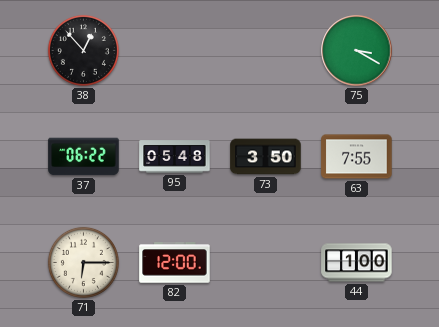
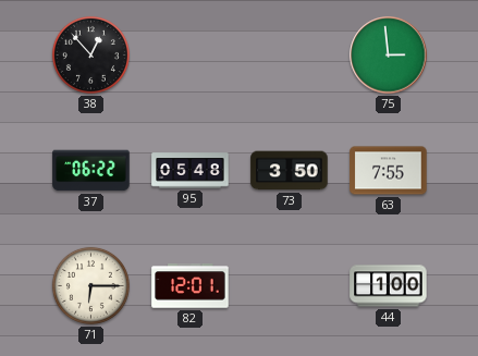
75: 3:20 -> 2:59
82: 12:00 -> 12:01
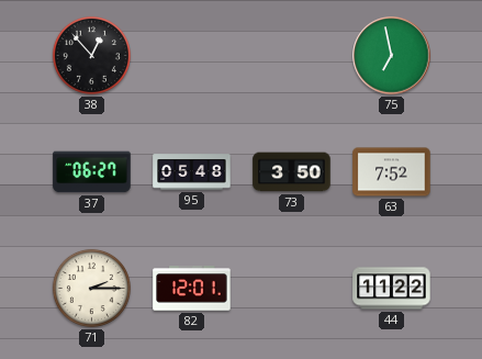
75: 2:59 -> 6:58
37: 06:22 -> 06:27
63: 7:55 -> 7:52
71: 6:15 -> 2:15
44: 1:00 -> 11:22
